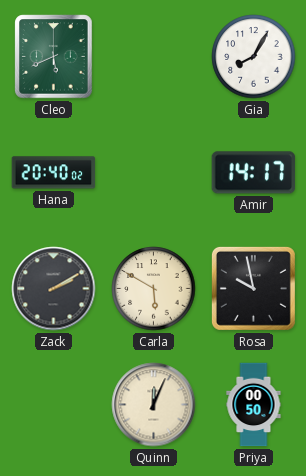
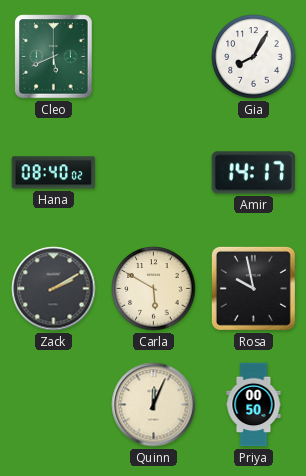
Hana: 20:40 -> 08:40
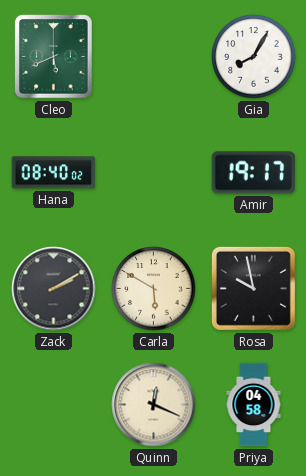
Amir: 14:17 -> 19:17
Quinn: 12:04 -> 12:19
Priya: 00:50 -> 04:58
